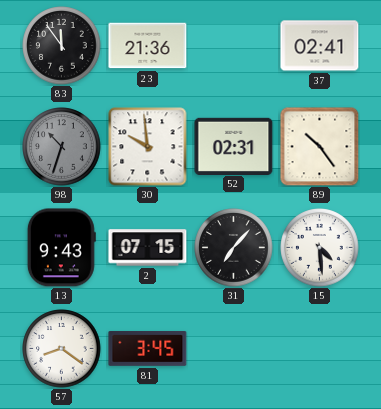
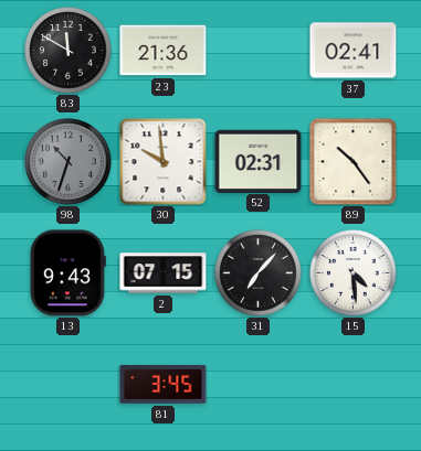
83: 11:54 -> 11:50
57: 8:21 -> none
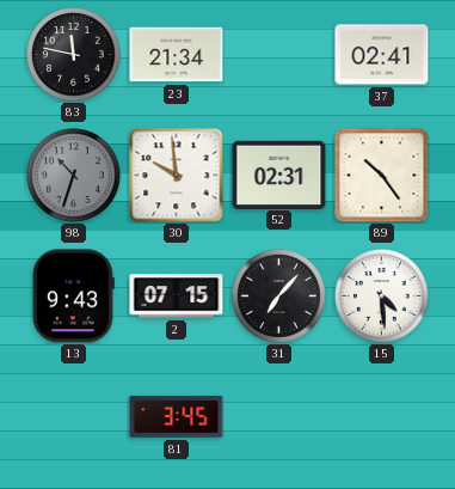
83: 11:50 -> 11:47
23: 21:36 -> 21:34
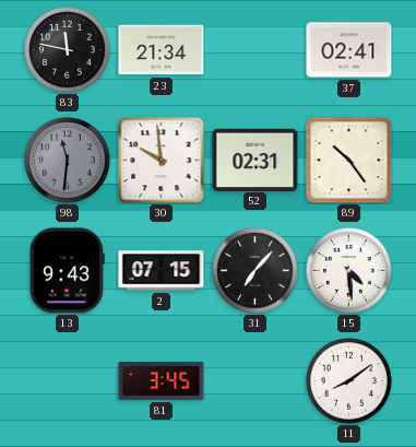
98: 10:33 -> 11:31
11: none -> 8:09
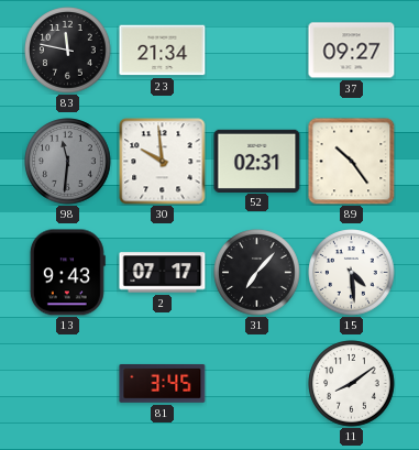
37: 02:41 -> 09:27
2: 07:15 -> 07:17
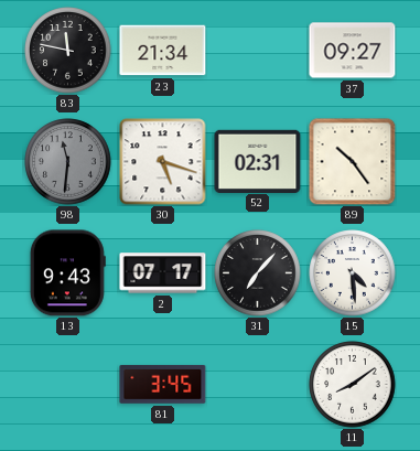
30: 9:59 -> 5:18
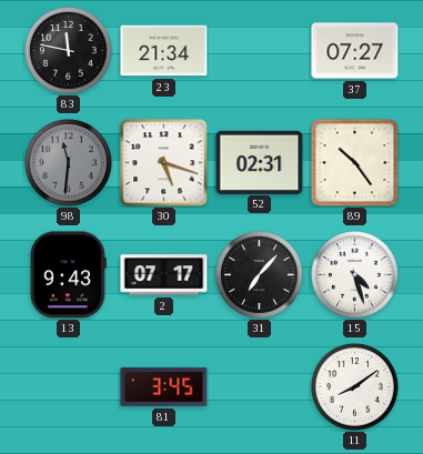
37: 09:27 -> 07:27
15: 4:29 -> 4:27
